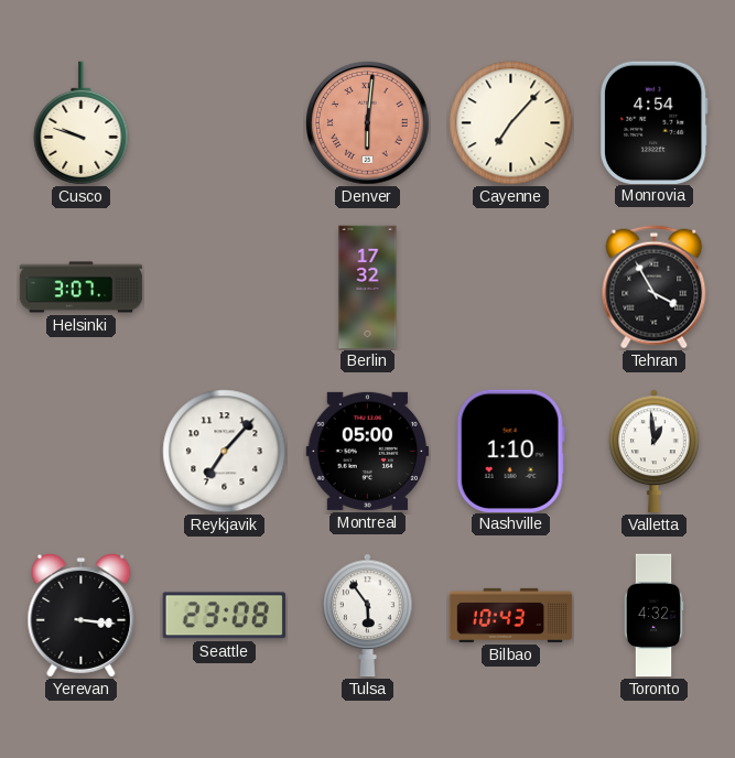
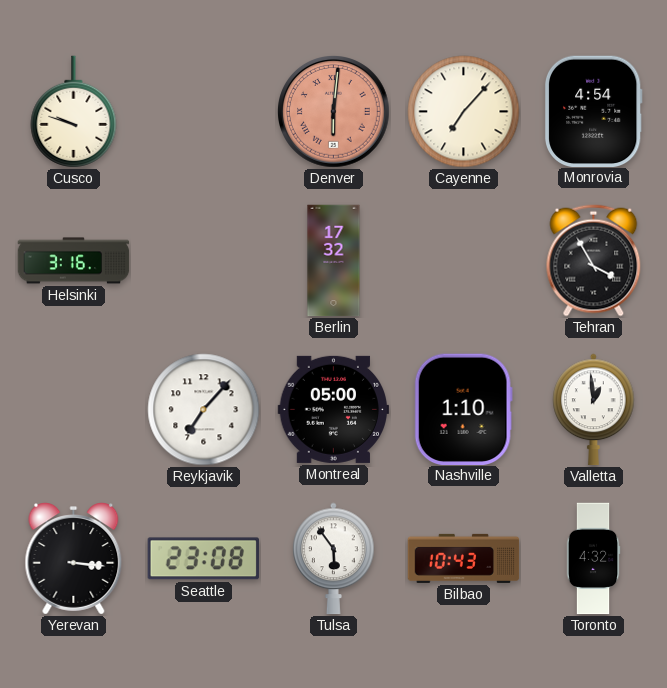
Helsinki: 3:07 -> 3:16
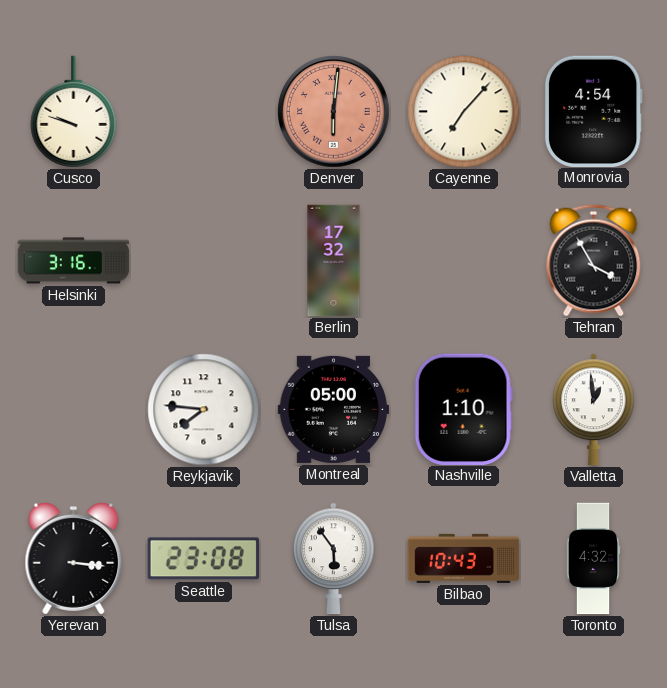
Reykjavik: 7:07 -> 7:46
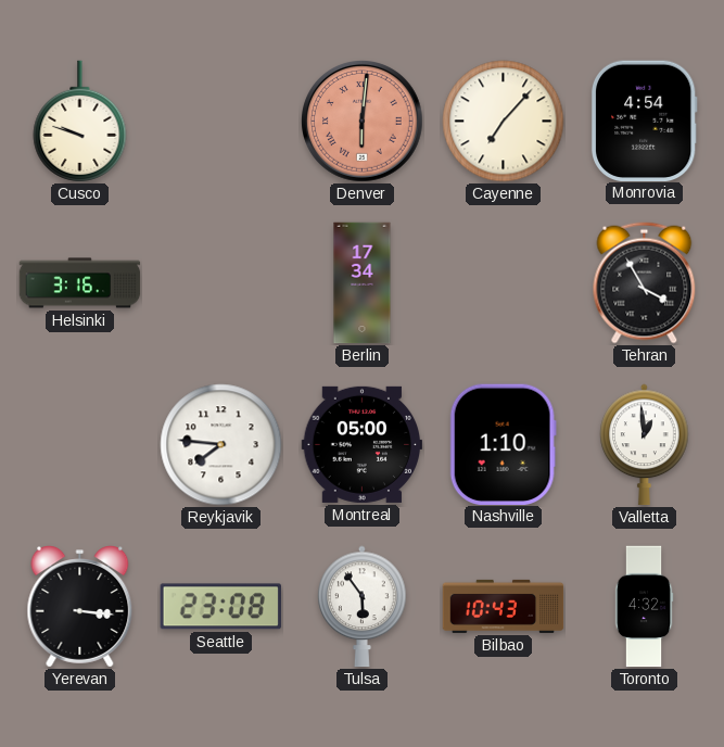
Berlin: 17:32 -> 17:34
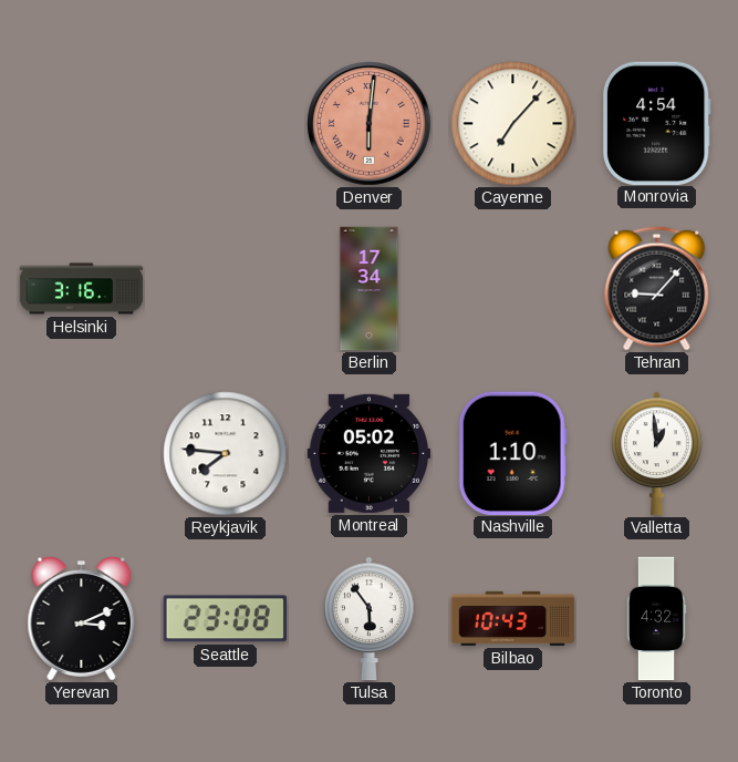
Cusco: 9:48 -> none
Tehran: 3:55 -> 9:07
Montreal: 05:00 -> 05:02
Yerevan: 3:16 -> 3:11
